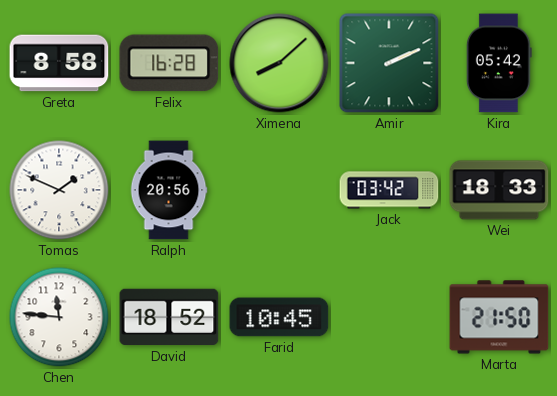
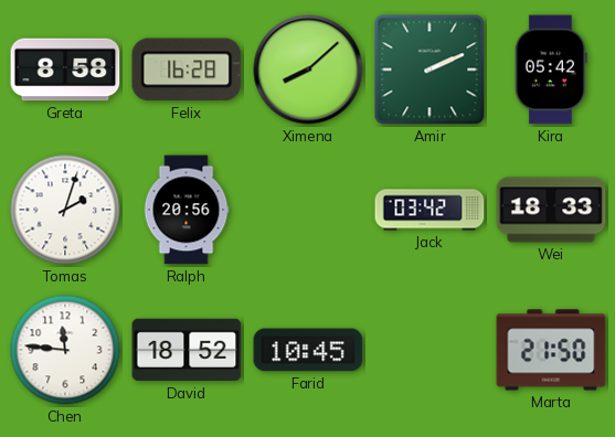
Tomas: 1:49 -> 2:03
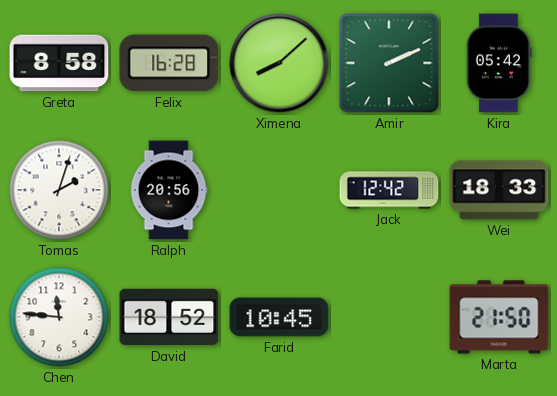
Jack: 03:42 -> 12:42
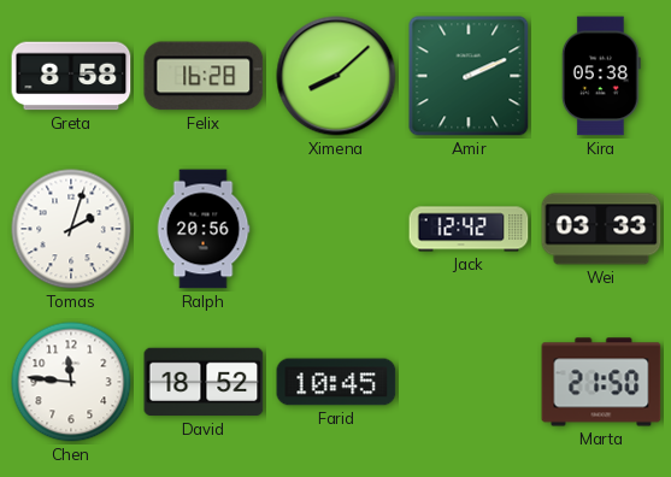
Kira: 05:42 -> 05:38
Wei: 18:33 -> 03:33
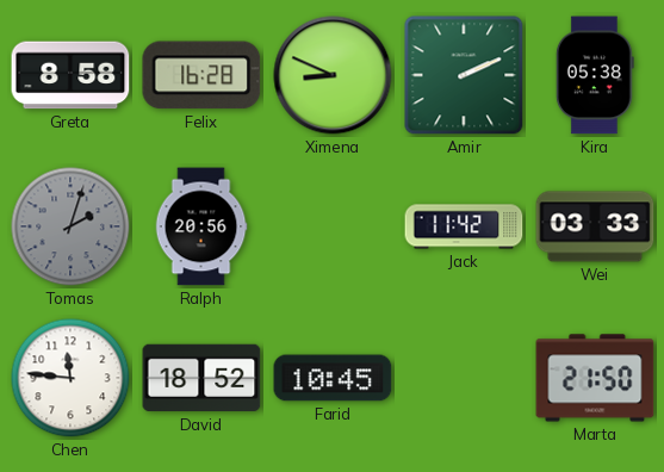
Ximena: 8:08 -> 8:49
Tomas dial: white -> grey
Jack: 12:42 -> 11:42
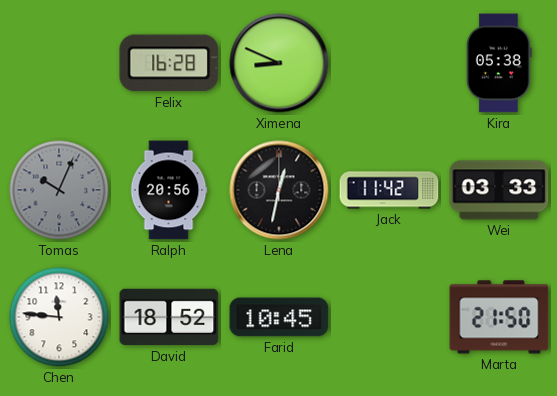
Greta: 8:58 -> none
Amir: 2:11 -> none
Tomas: 2:03 -> 10:04
Lena: none -> 12:32
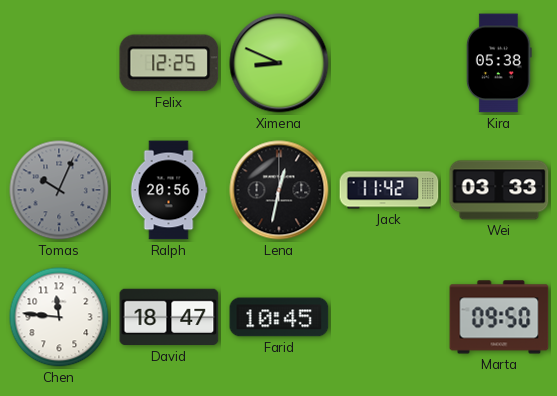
Felix: 16:28 -> 12:25
David: 18:52 -> 18:47
Marta: 21:50 -> 09:50
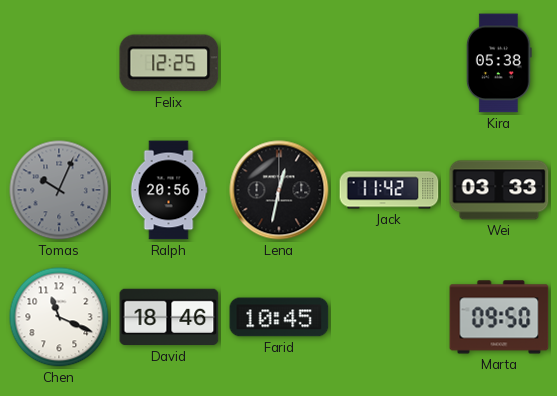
Ximena: 8:49 -> none
Chen: 11:46 -> 11:19
David: 18:47 -> 18:46
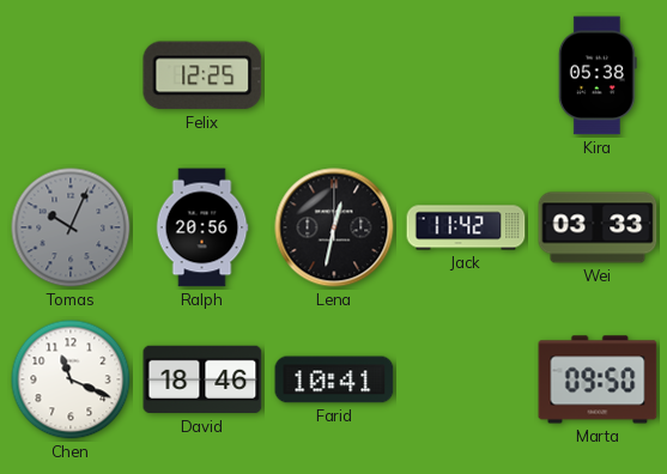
Farid: 10:45 -> 10:41
